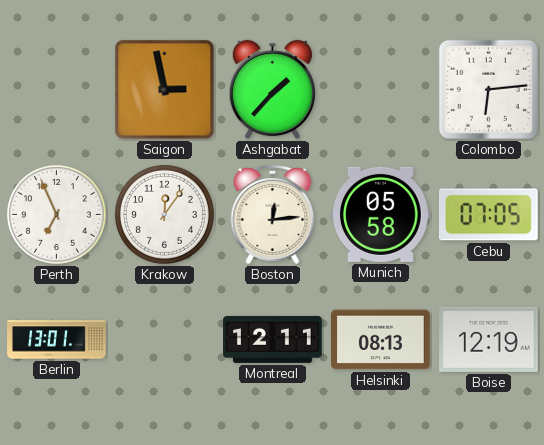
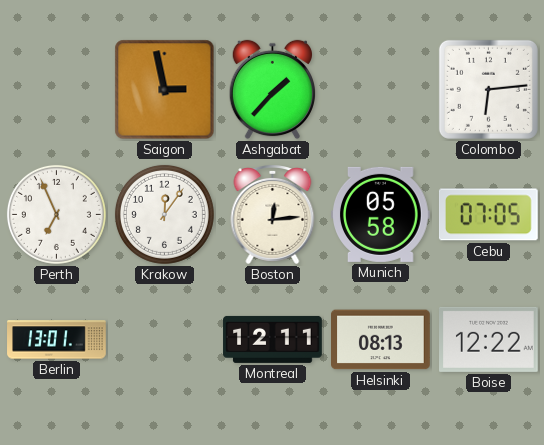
Boise: 12:19 -> 12:22
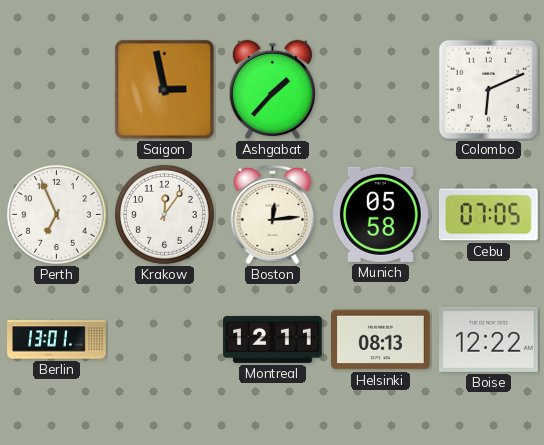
Colombo: 6:14 -> 6:11
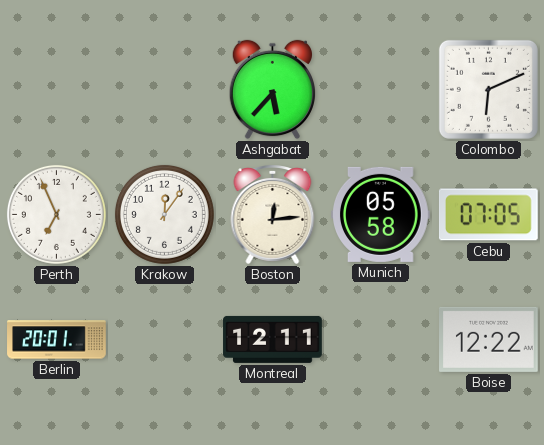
Saigon: 2:58 -> none
Ashgabat: 1:37 -> 5:37
Berlin: 13:01 -> 20:01
Helsinki: 08:13 -> none
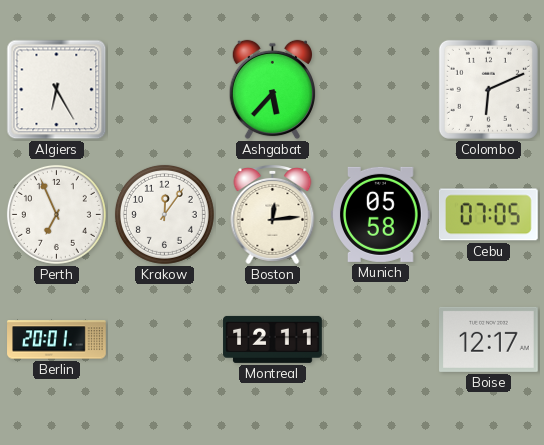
Algiers: none -> 6:25
Boise: 12:22 -> 12:17
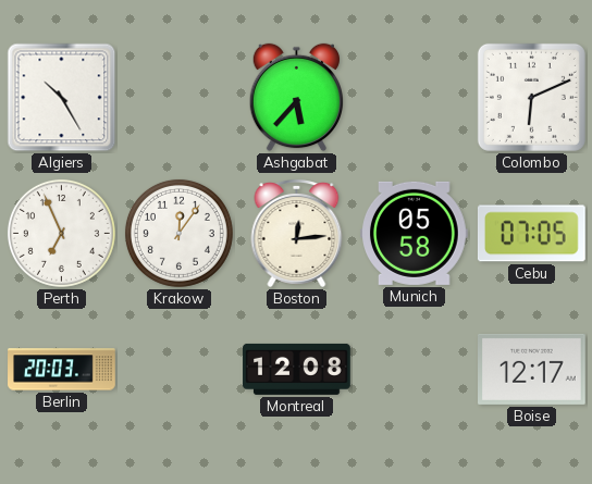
Algiers: 6:25 -> 10:25
Berlin: 20:01 -> 20:03
Montreal: 12:11 -> 12:08
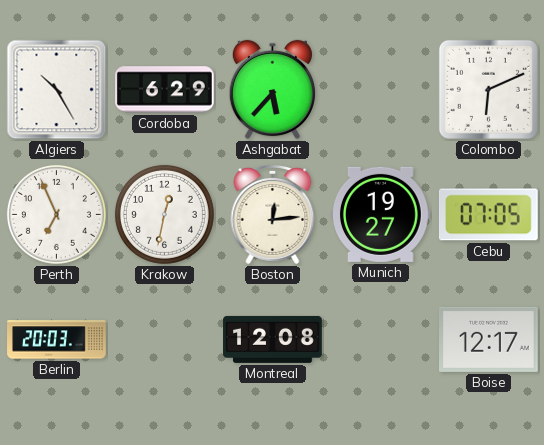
Cordoba: none -> 6:29
Krakow: 12:06 -> 12:32
Munich: 05:58 -> 19:27
